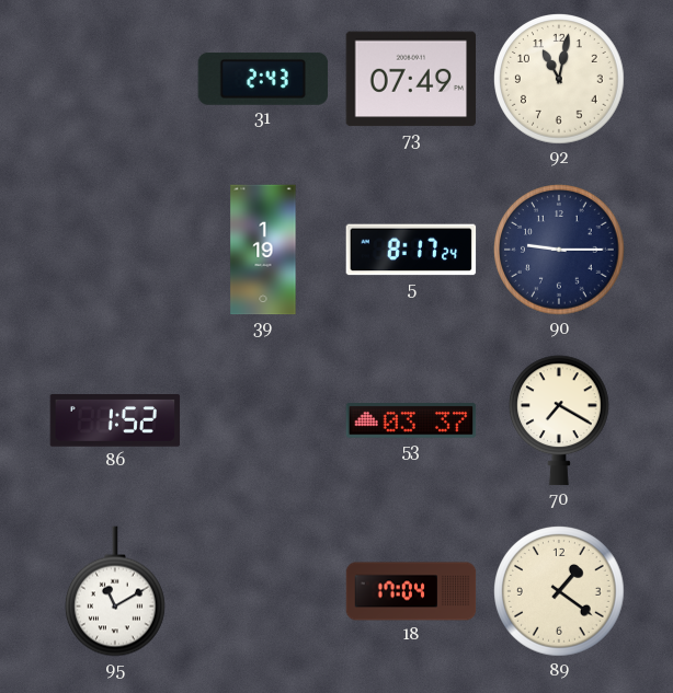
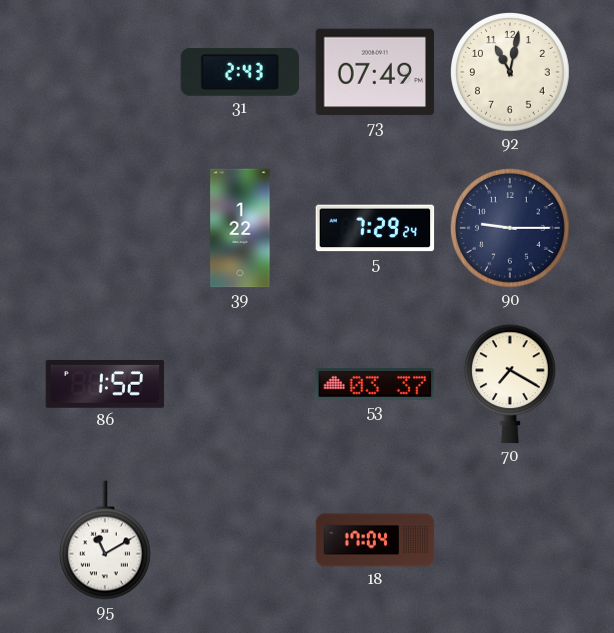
39: 1:19 -> 1:22
5: 8:17 -> 7:29
89: 1:21 -> none
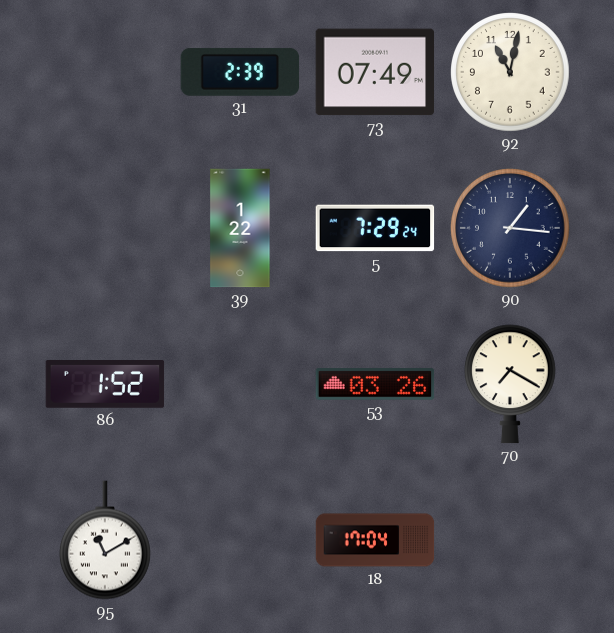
31: 2:43 -> 2:39
90: 9:15 -> 1:16
53: 03:37 -> 03:26
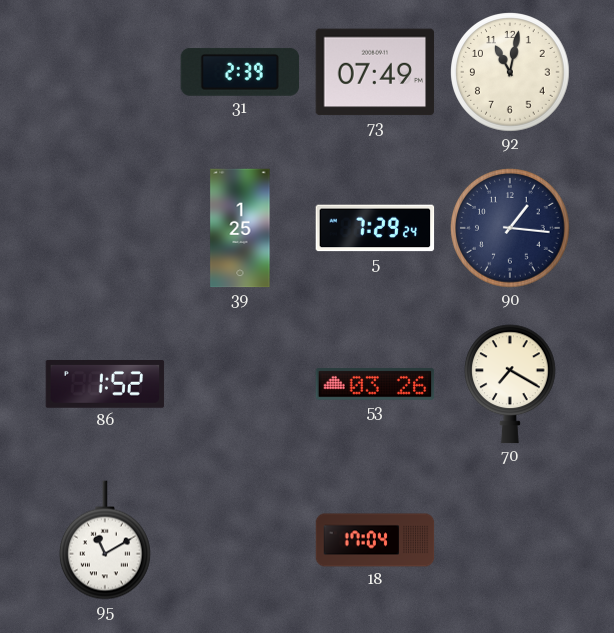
39: 1:22 -> 1:25
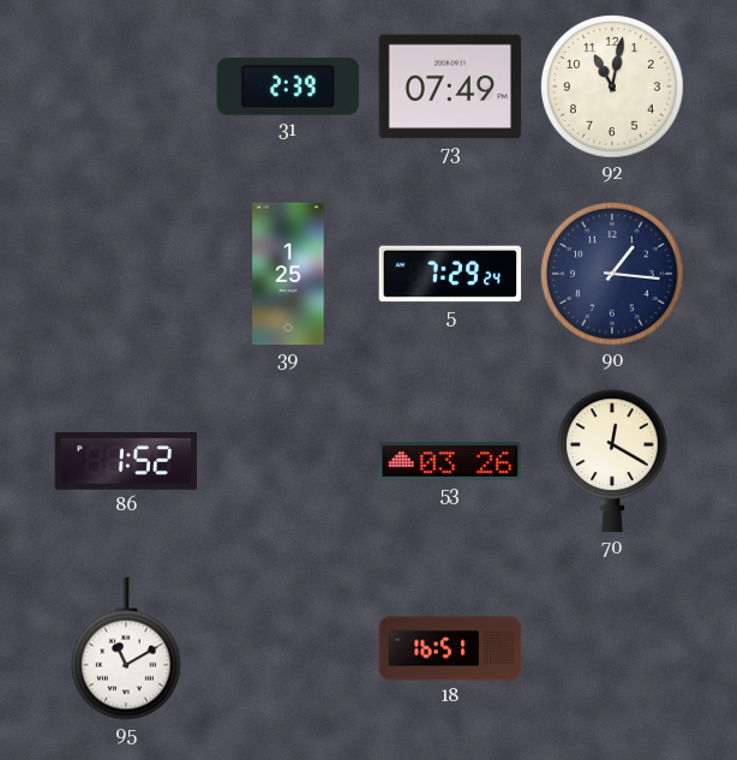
70: 7:20 -> 12:20
18: 17:04 -> 16:51
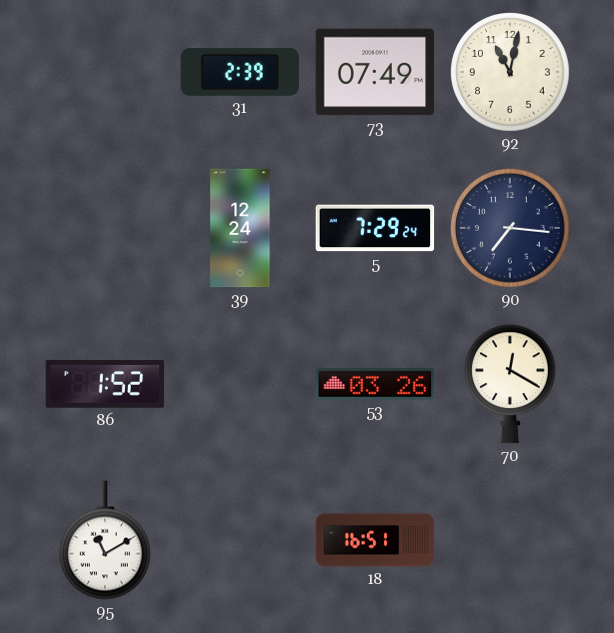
39: 1:25 -> 12:24
90: 1:16 -> 7:16
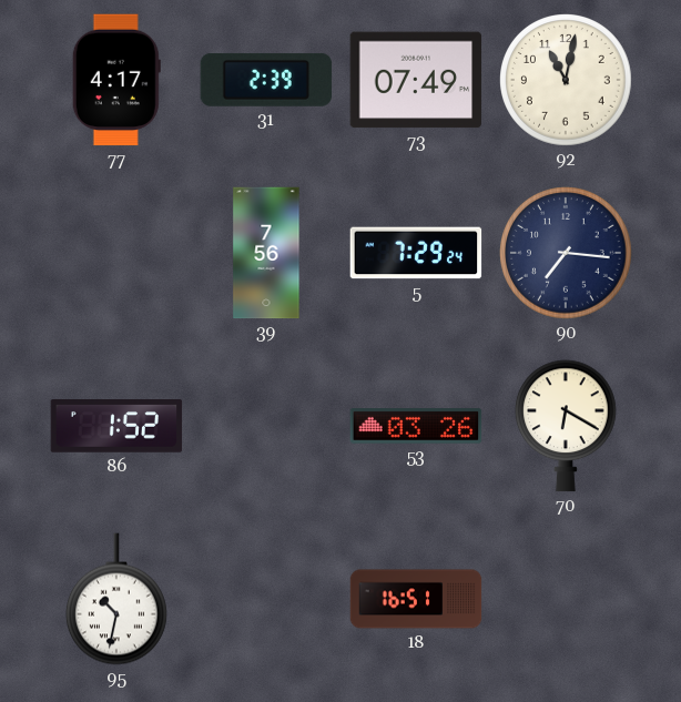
77: none -> 4:17
39: 12:24 -> 7:56
70: 12:20 -> 6:20
95: 11:10 -> 10:32
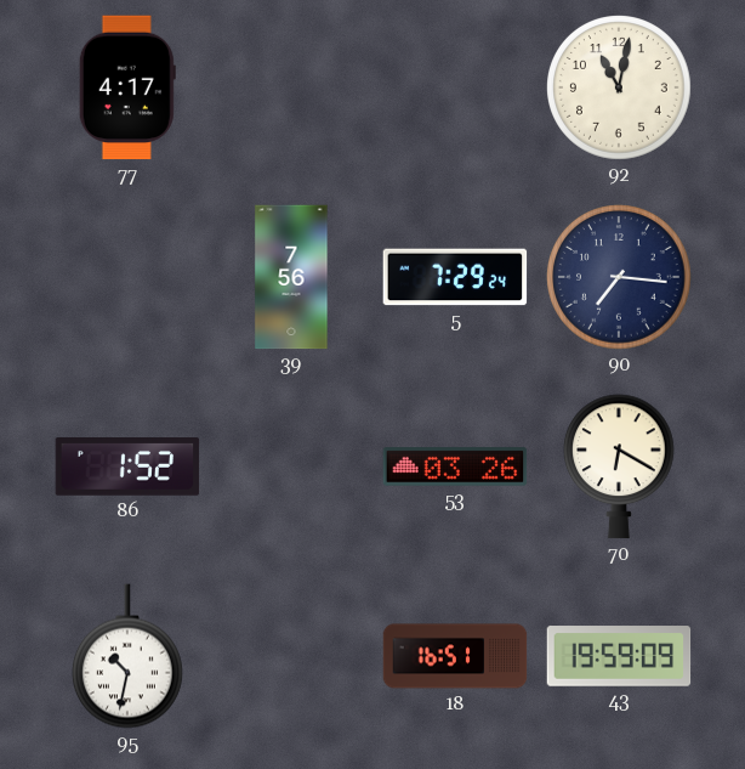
31: 2:39 -> none
73: 07:49 -> none
43: none -> 19:59
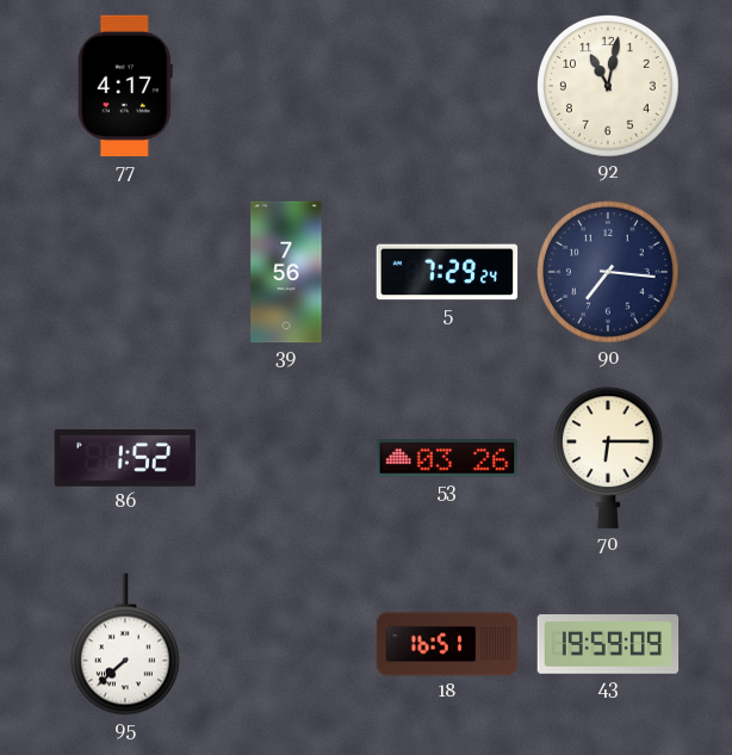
70: 6:20 -> 6:15
95: 10:32 -> 7:38
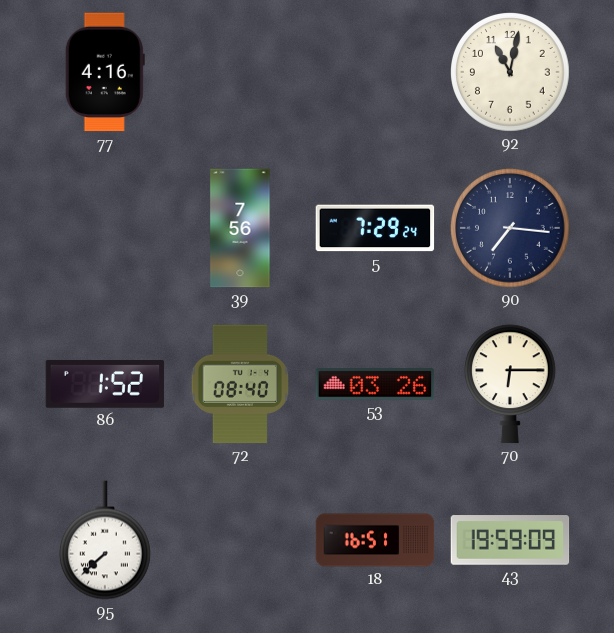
77: 4:17 -> 4:16
72: none -> 08:40
